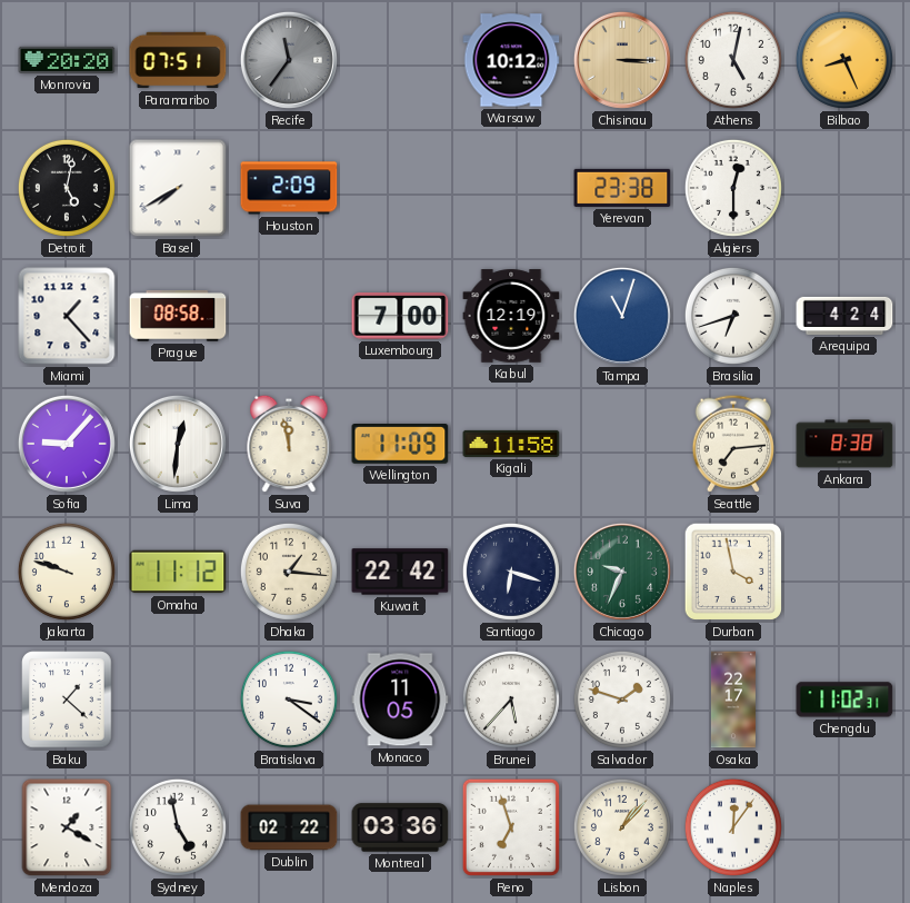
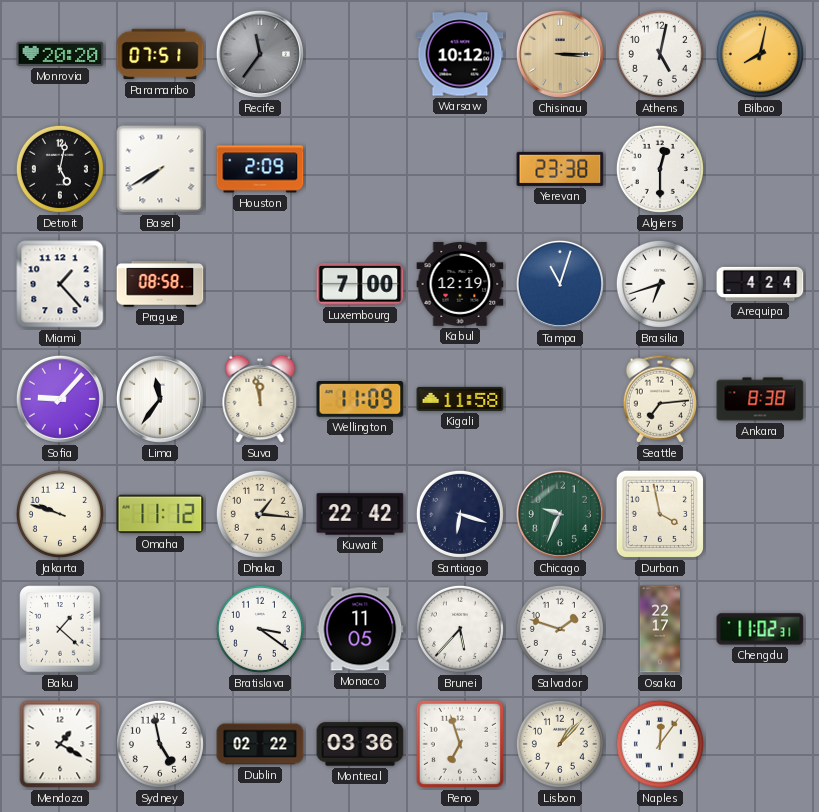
Bilbao: 8:26 -> 8:02
Lima: 12:31 -> 11:36
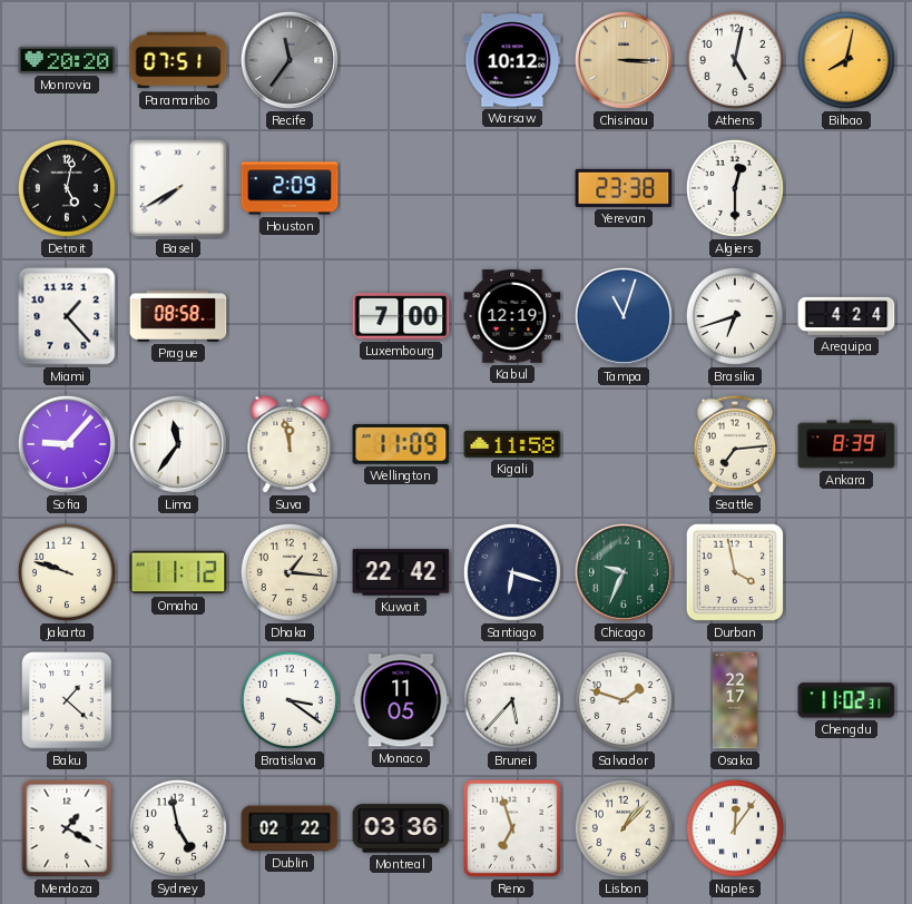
Ankara: 8:38 -> 8:39
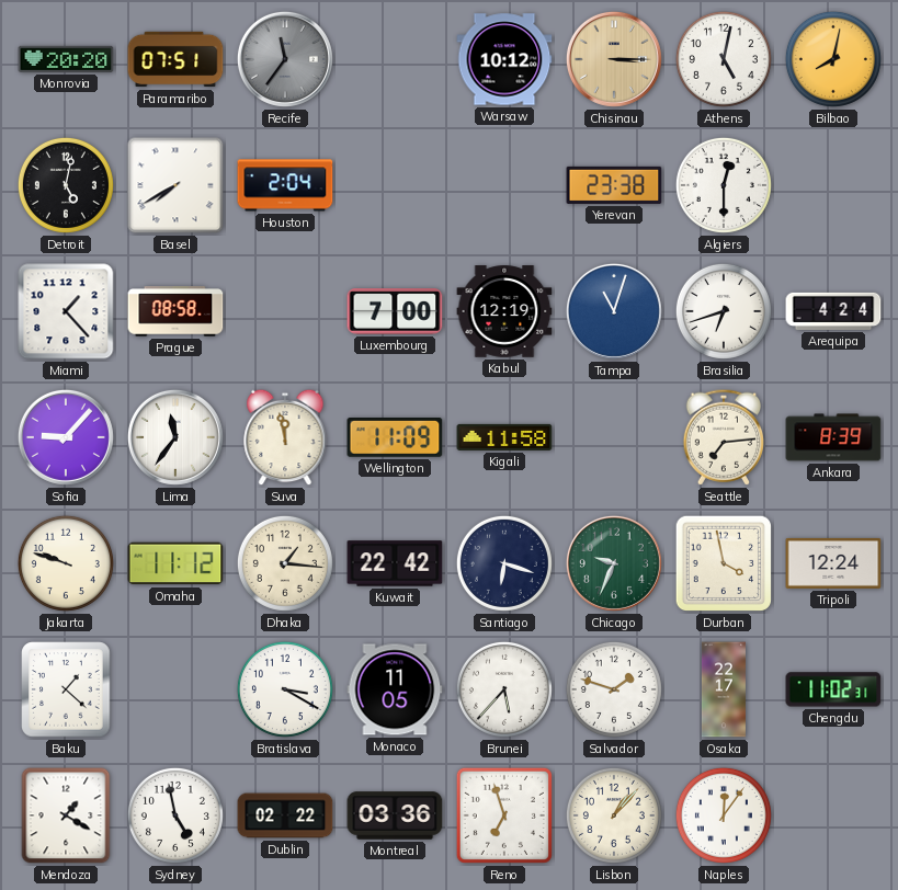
Houston: 2:09 -> 2:04
Tripoli: none -> 12:24
Bratislava: 3:21 -> 3:20
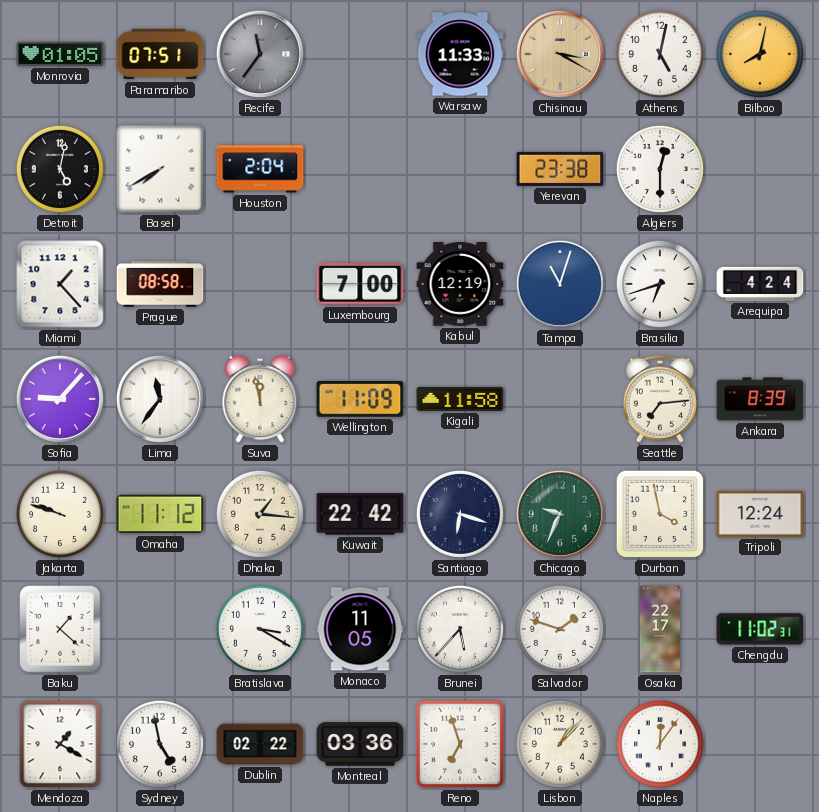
Monrovia: 20:20 -> 01:05
Warsaw: 10:12 -> 11:33
Chisinau: 3:15 -> 3:20
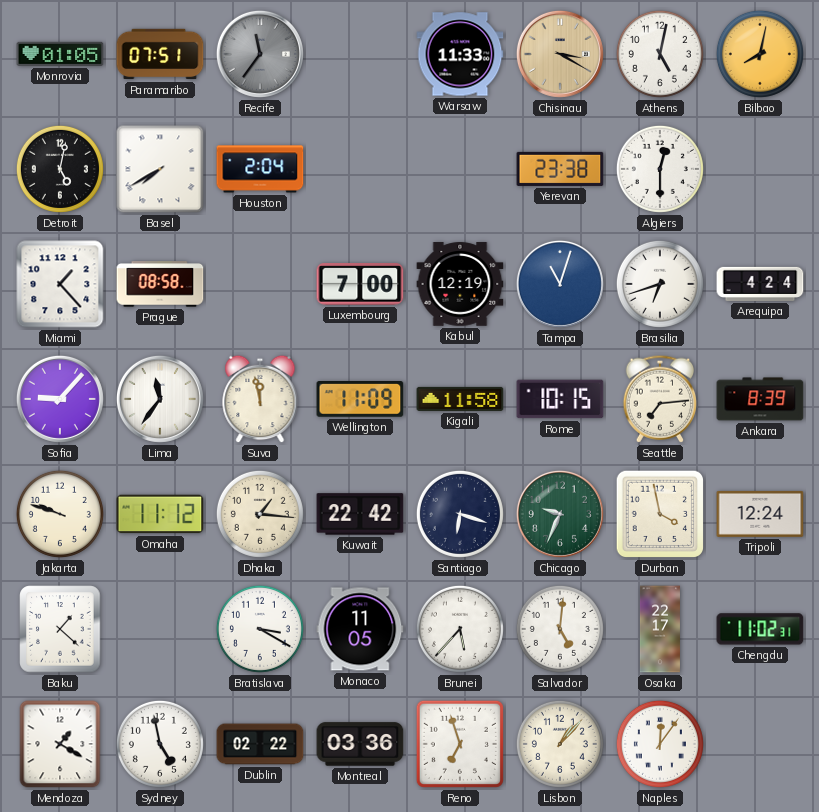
Rome: none -> 10:15
Salvador: 1:48 -> 5:01
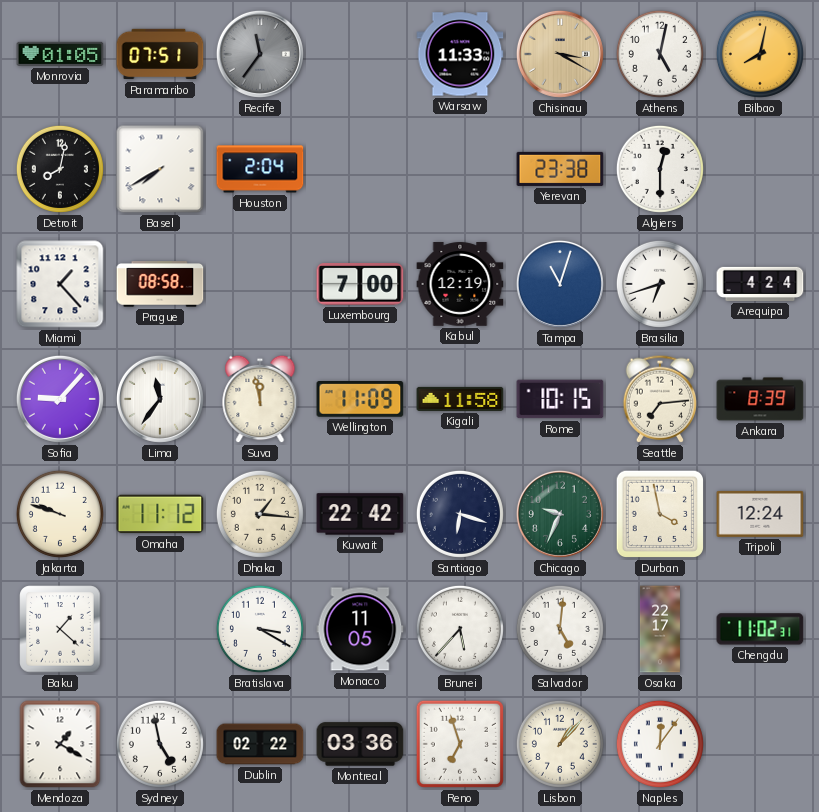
Detroit: 5:02 -> 8:02
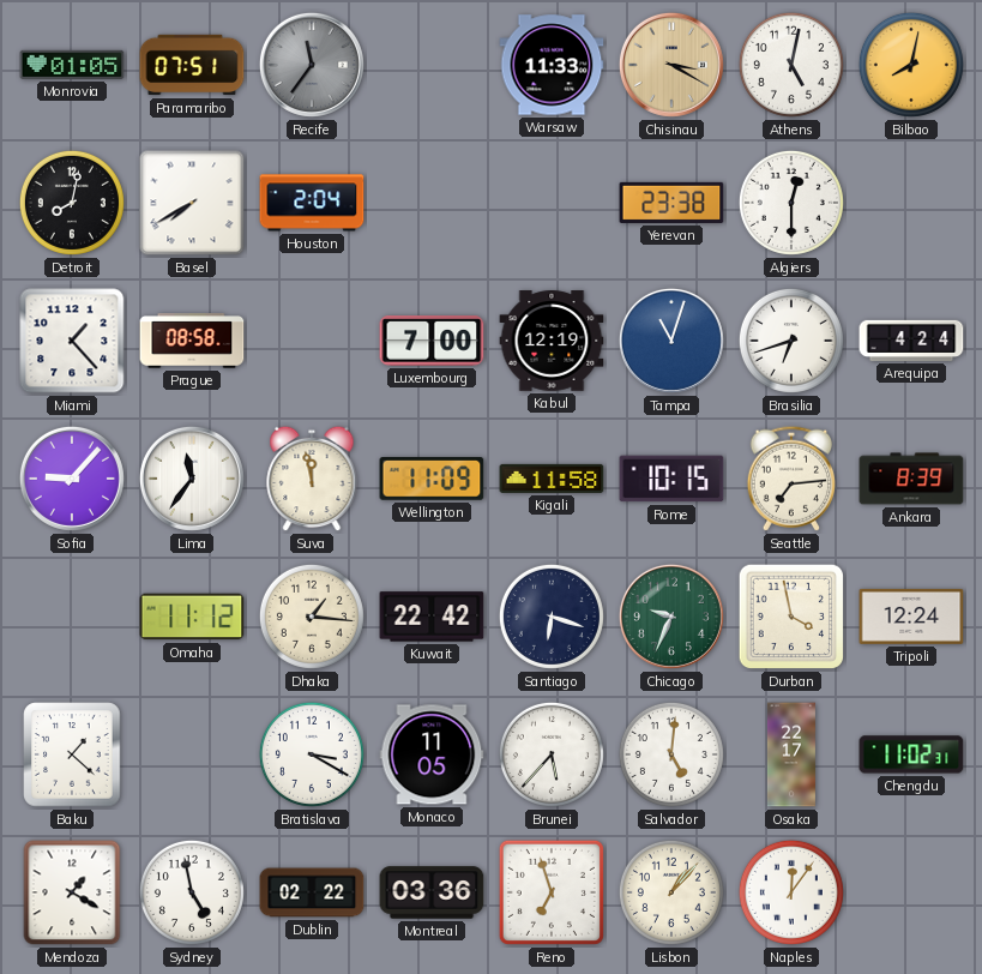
Jakarta: 9:48 -> none
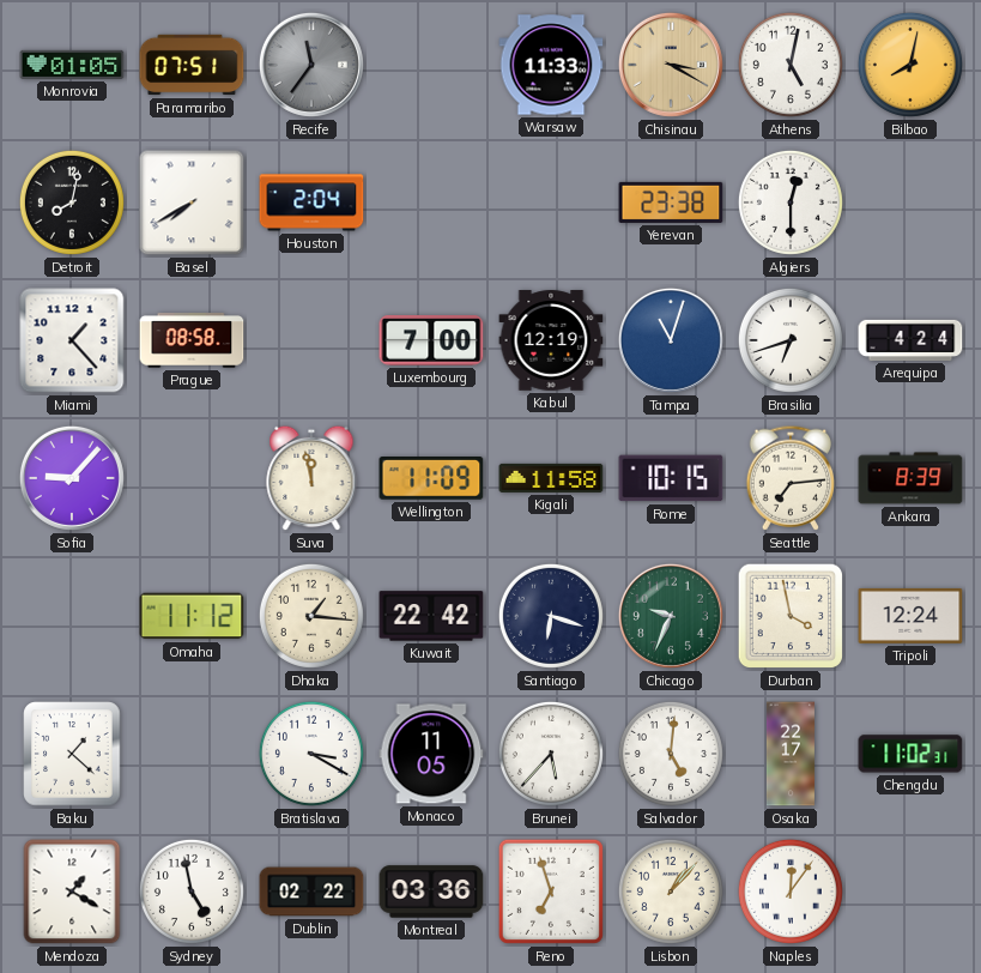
Lima: 11:36 -> none
